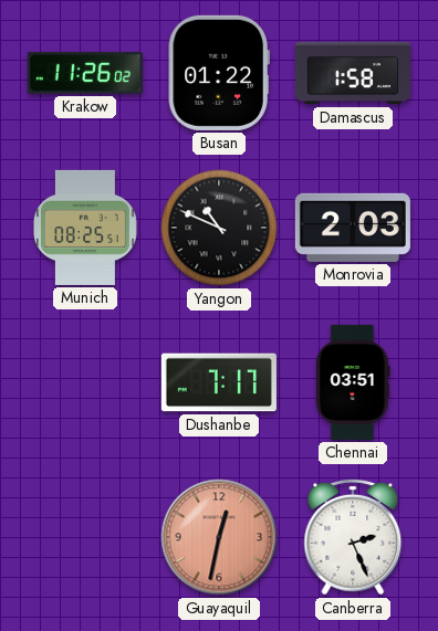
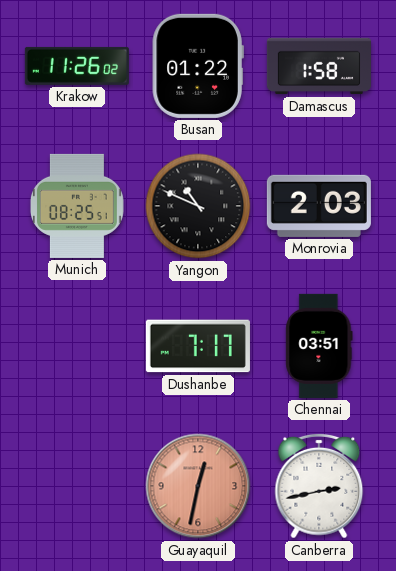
Canberra: 2:26 -> 2:43
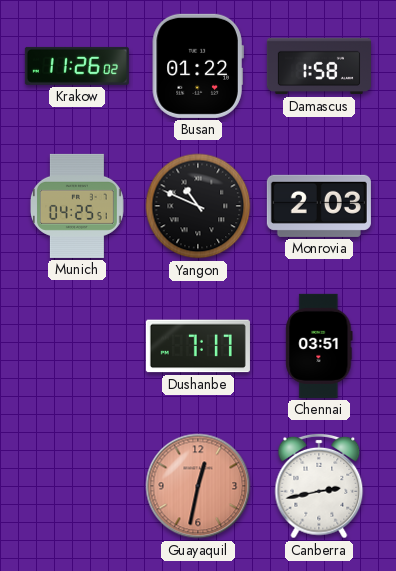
Munich: 08:25 -> 04:25
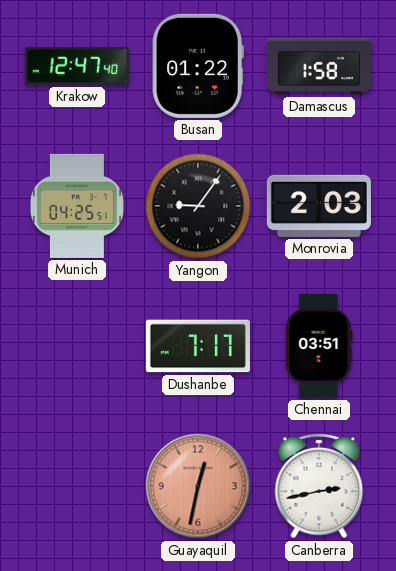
Krakow: 11:26 -> 12:47
Yangon: 10:49 -> 9:06
